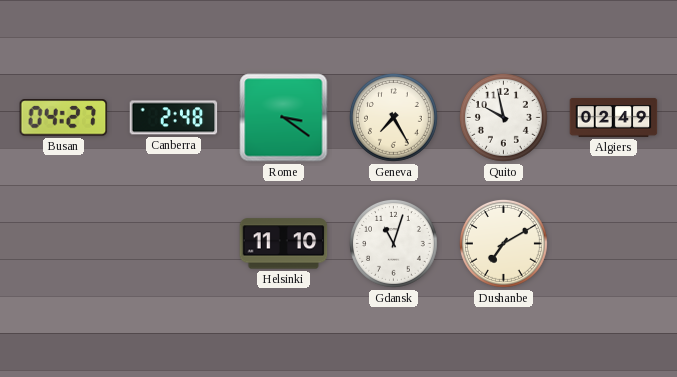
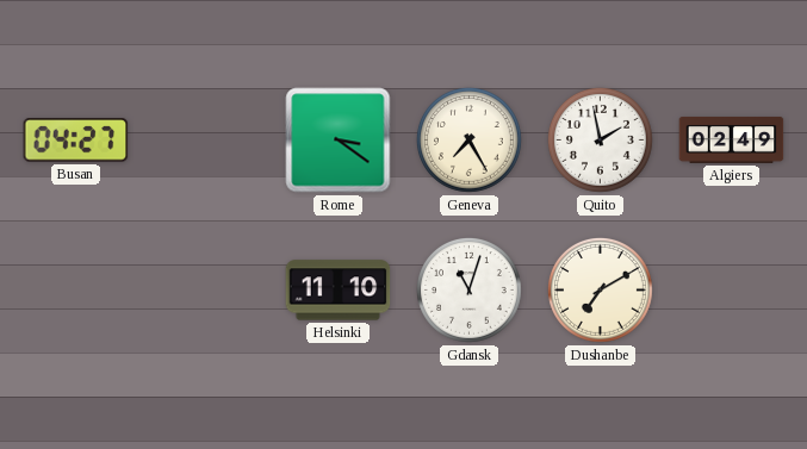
Canberra: 2:48 -> none
Quito: 9:58 -> 1:58
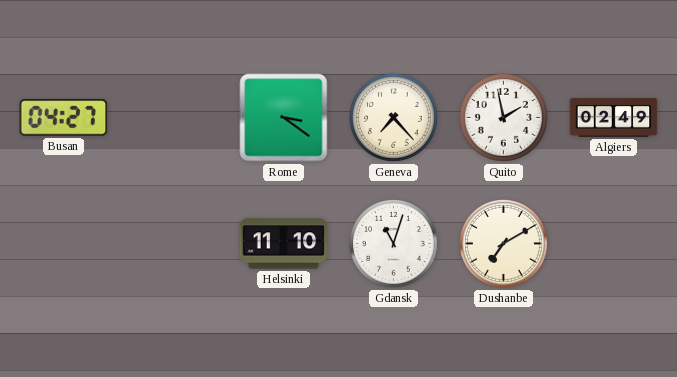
Geneva: 7:25 -> 7:23
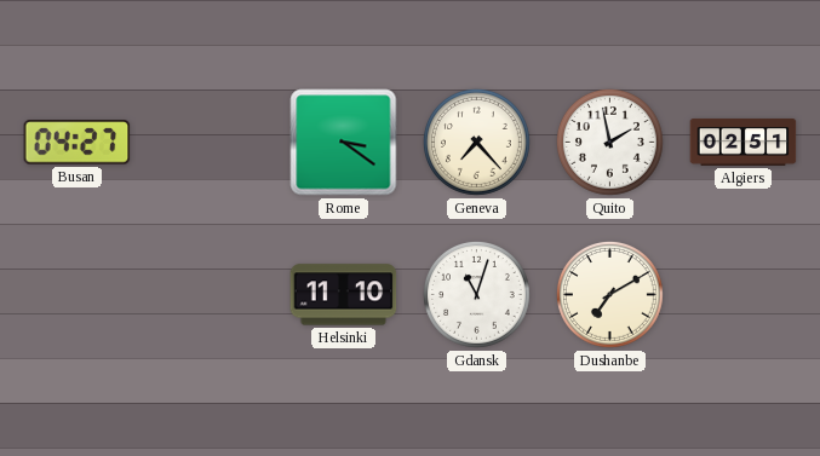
Algiers: 02:49 -> 02:51
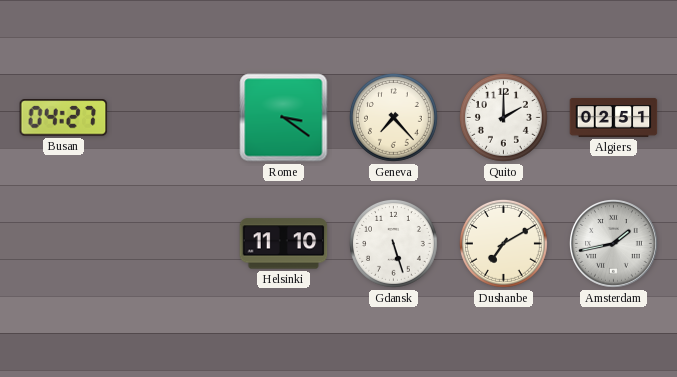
Quito: 1:58 -> 2:00
Gdansk: 11:03 -> 5:27
Amsterdam: none -> 1:43
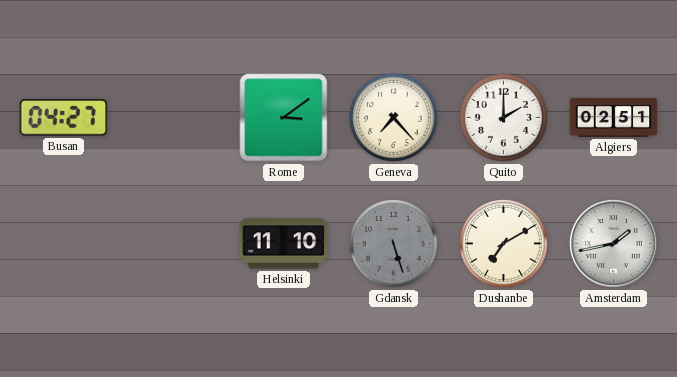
Rome: 3:21 -> 3:09
Gdansk dial: white -> grey
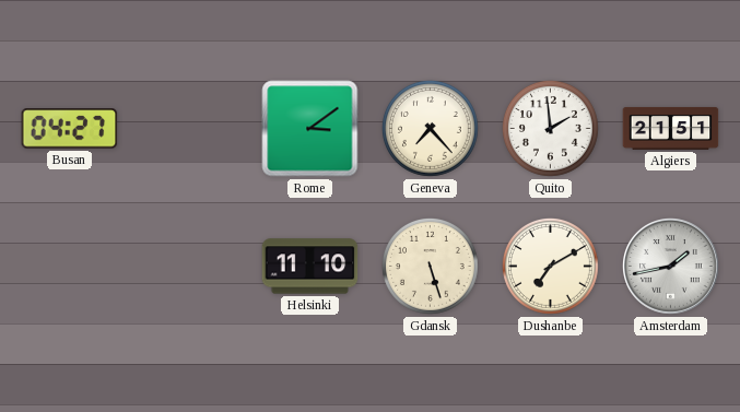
Quito: 2:00 -> 1:59
Algiers: 02:51 -> 21:51
Gdansk dial: grey -> cream
